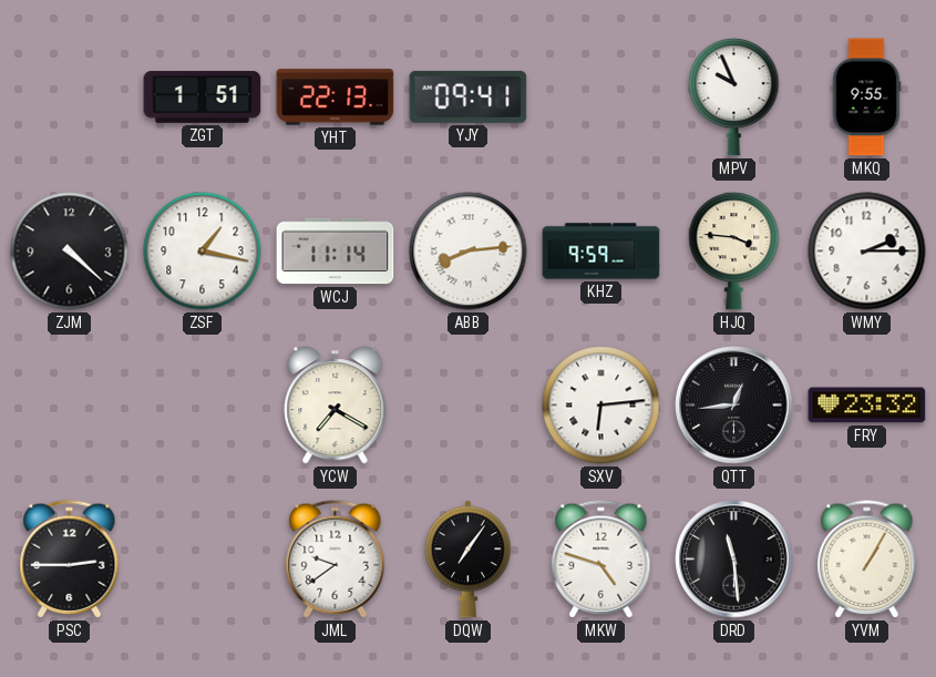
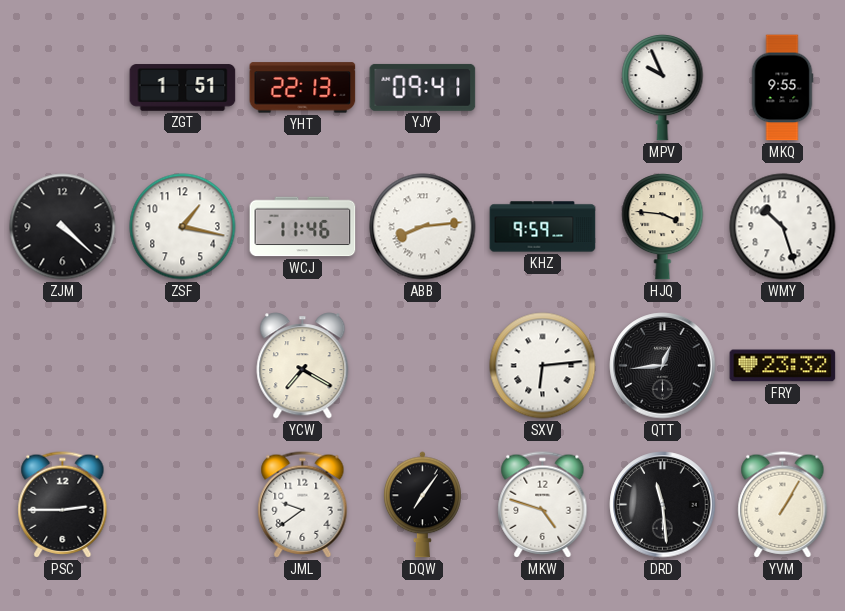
WCJ: 11:14 -> 11:46
WMY: 2:15 -> 10:27
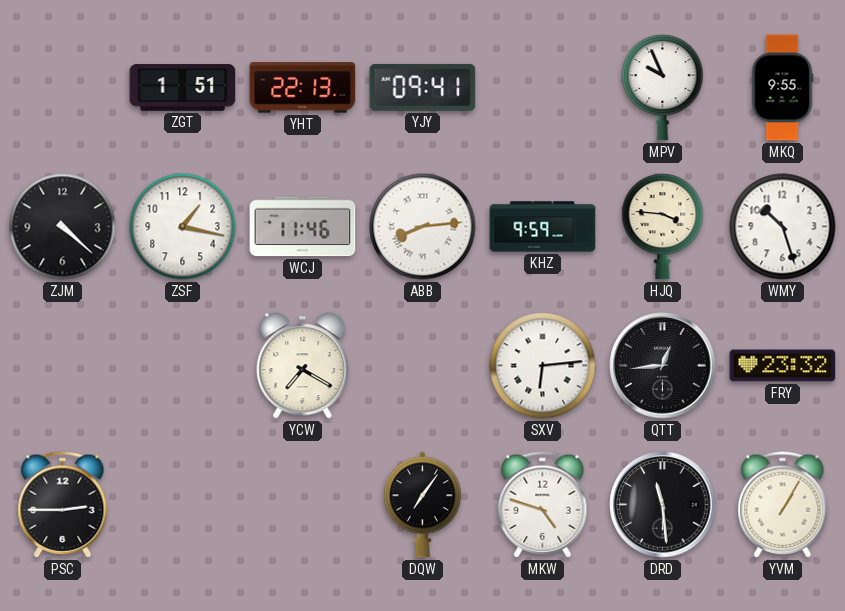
JML: 9:39 -> none
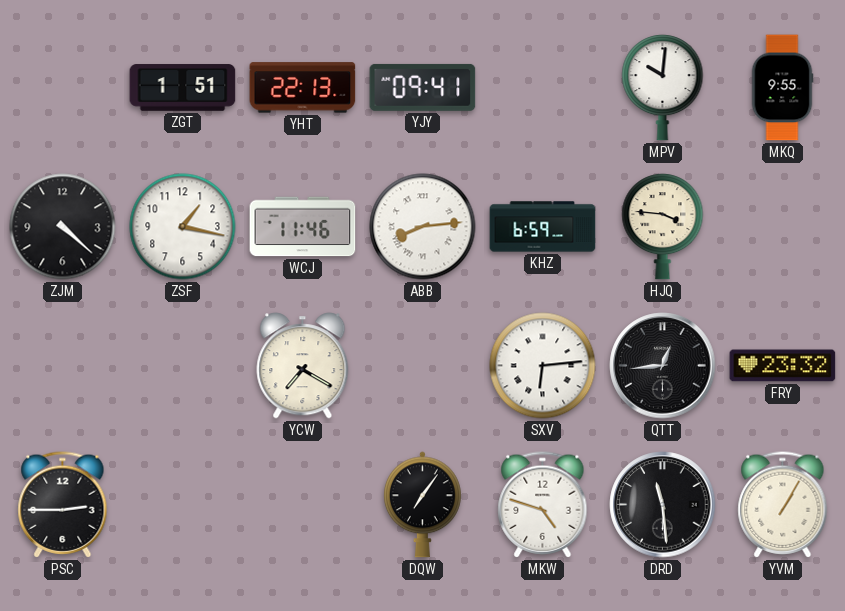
MPV: 9:56 -> 10:01
KHZ: 9:59 -> 6:59
WMY: 10:27 -> none
